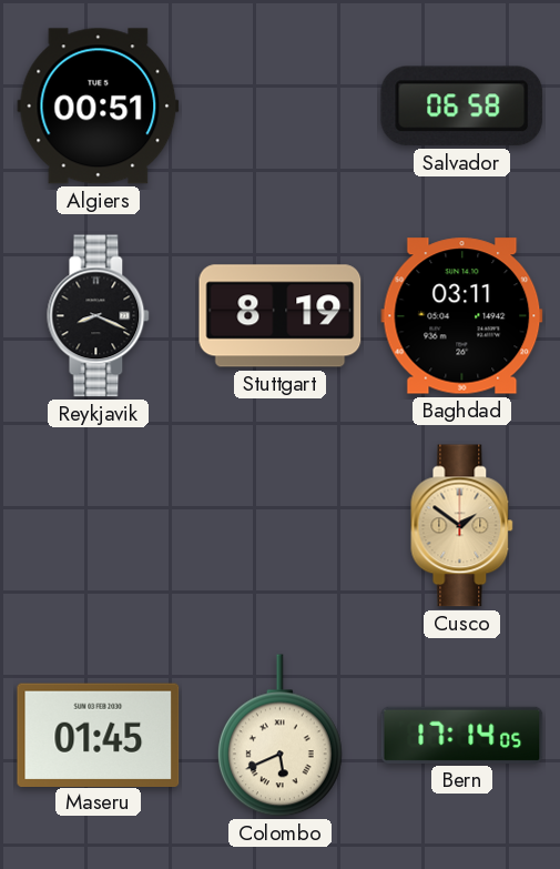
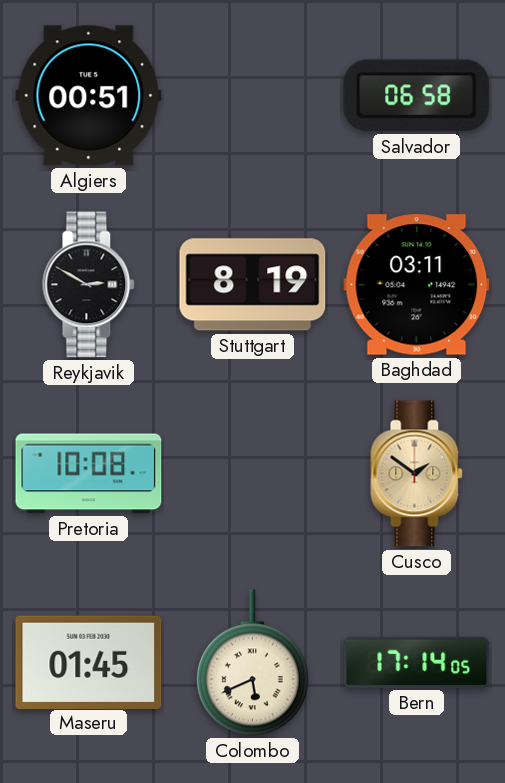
Reykjavik: 8:19 -> 2:50
Pretoria: none -> 10:08
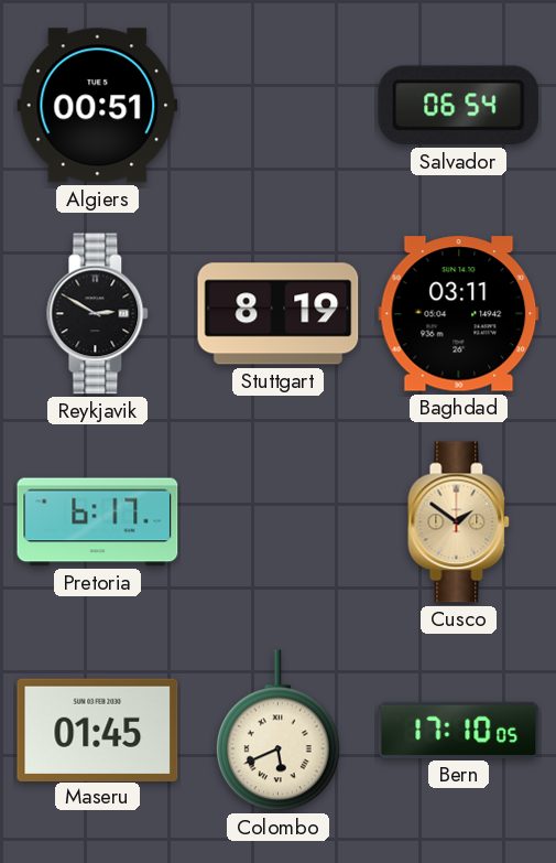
Salvador: 06:58 -> 06:54
Pretoria: 10:08 -> 6:17
Bern: 17:14 -> 17:10
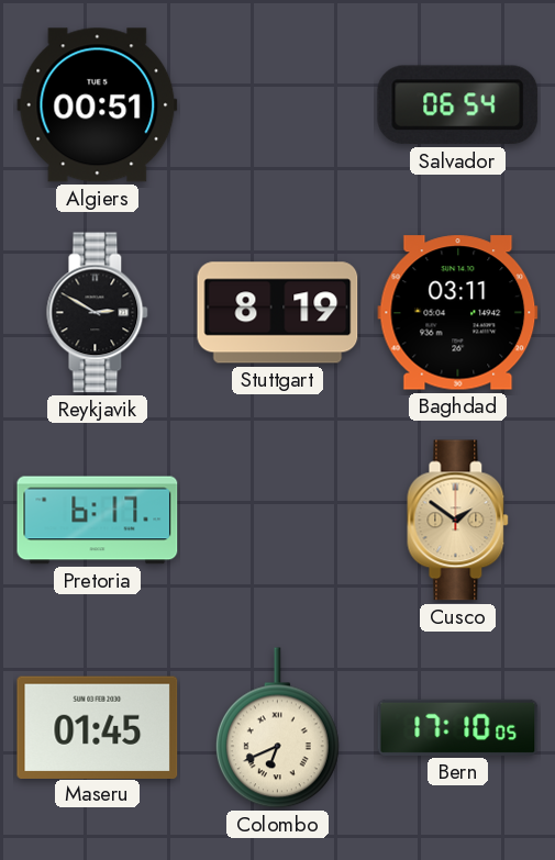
Colombo: 5:41 -> 6:41
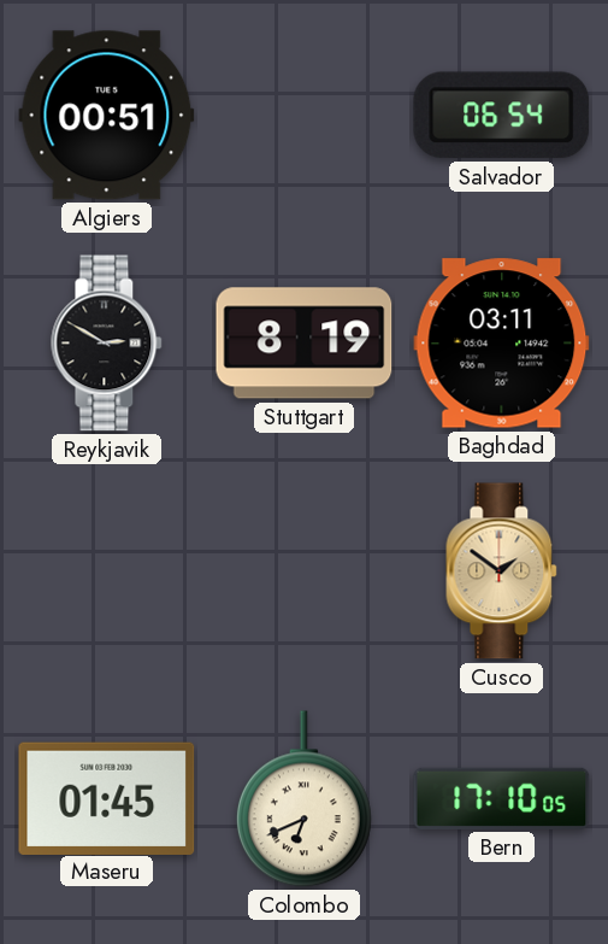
Pretoria: 6:17 -> none
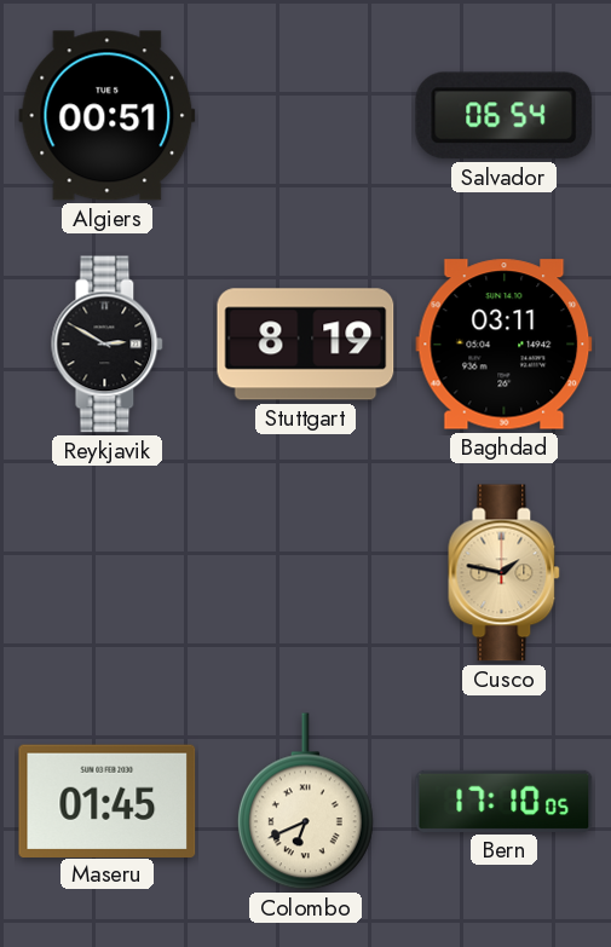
Cusco: 1:51 -> 1:47
